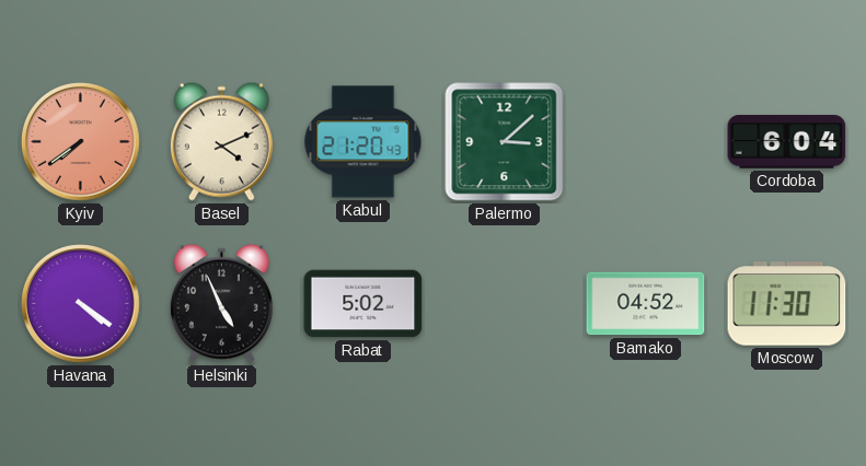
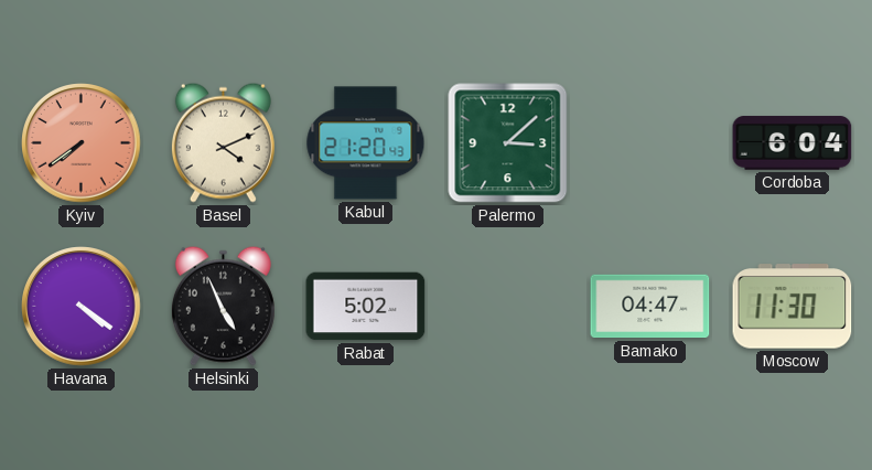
Bamako: 04:52 -> 04:47
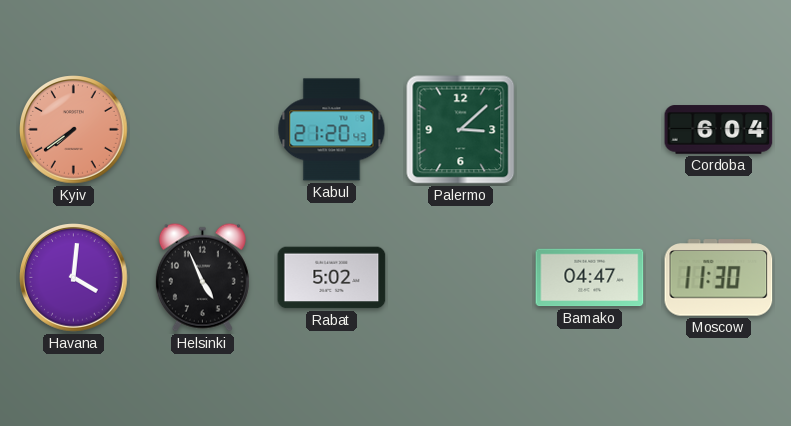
Basel: 4:11 -> none
Havana: 4:21 -> 4:01
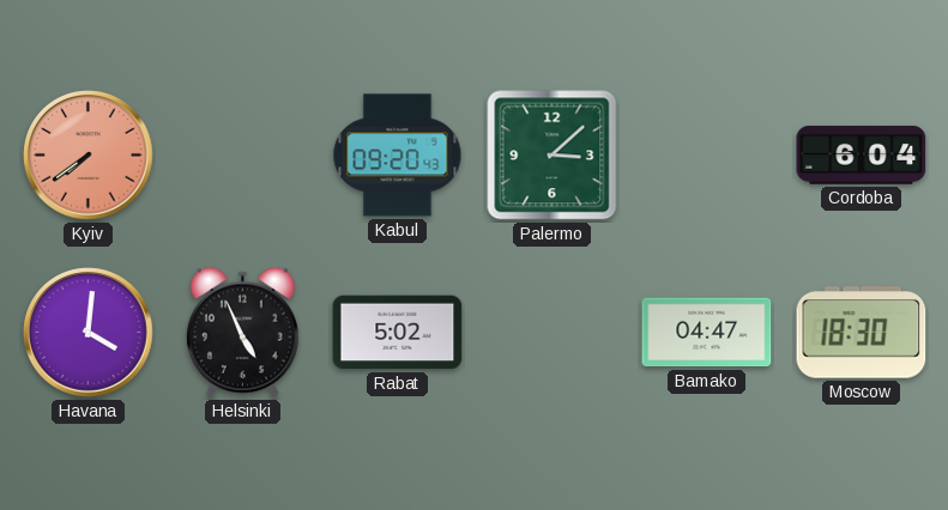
Kabul: 21:20 -> 09:20
Moscow: 11:30 -> 18:30
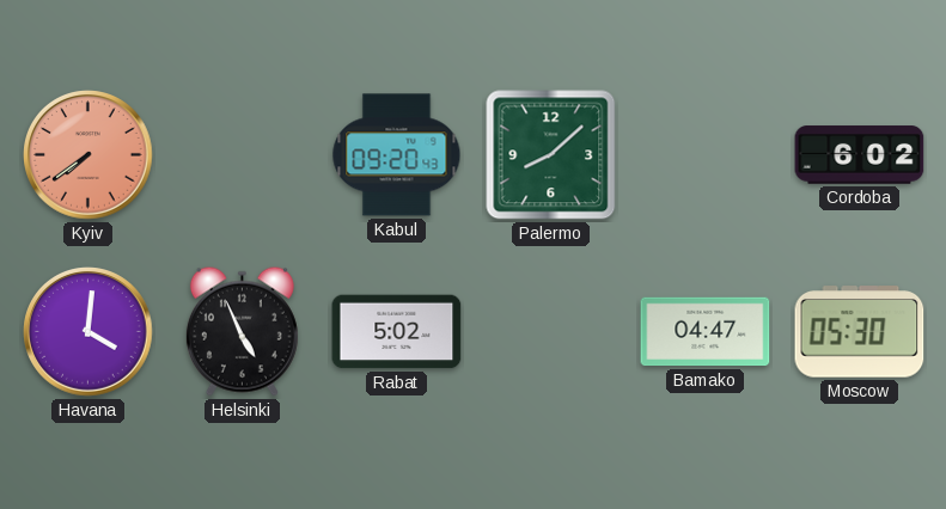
Palermo: 3:08 -> 8:08
Cordoba: 6:04 -> 6:02
Moscow: 18:30 -> 05:30
